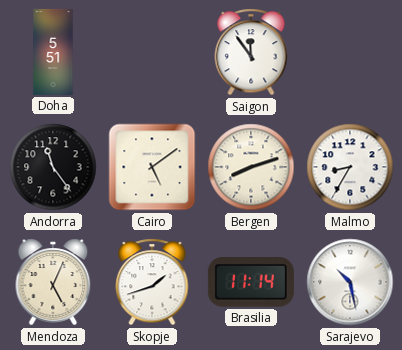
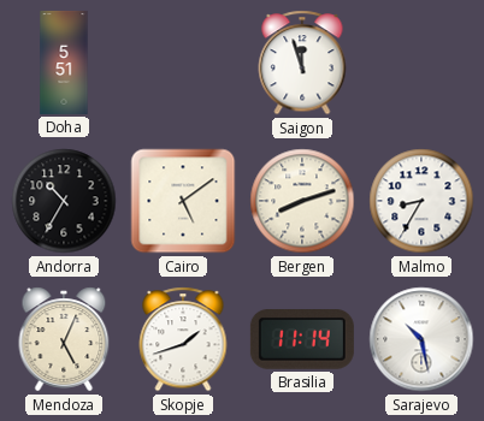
Saigon: 11:54 -> 11:57
Andorra: 11:24 -> 10:35
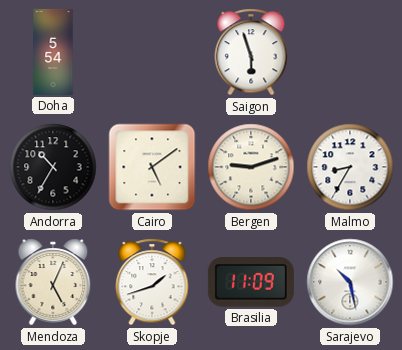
Doha: 5:51 -> 5:54
Saigon: 11:57 -> 5:57
Bergen: 8:12 -> 9:12
Brasilia: 11:14 -> 11:09
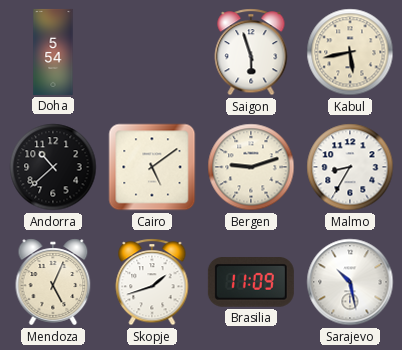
Kabul: none -> 5:43
Andorra: 10:35 -> 10:38
